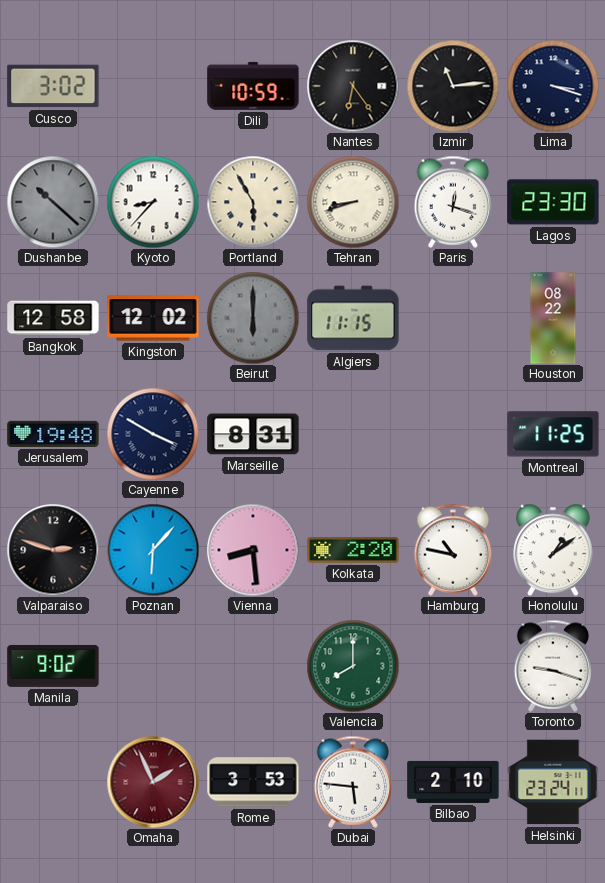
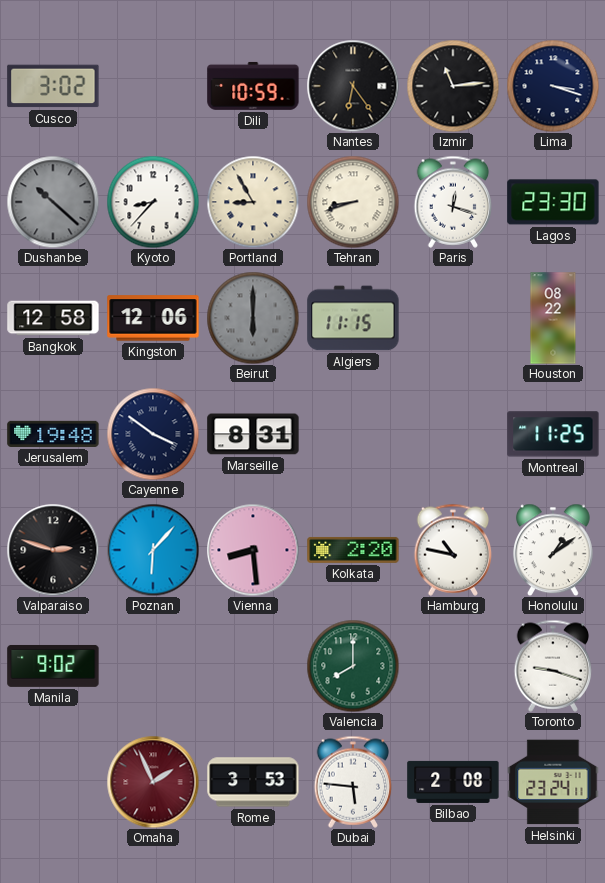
Portland: 5:55 -> 8:55
Kingston: 12:02 -> 12:06
Cayenne: 3:50 -> 3:51
Bilbao: 2:10 -> 2:08
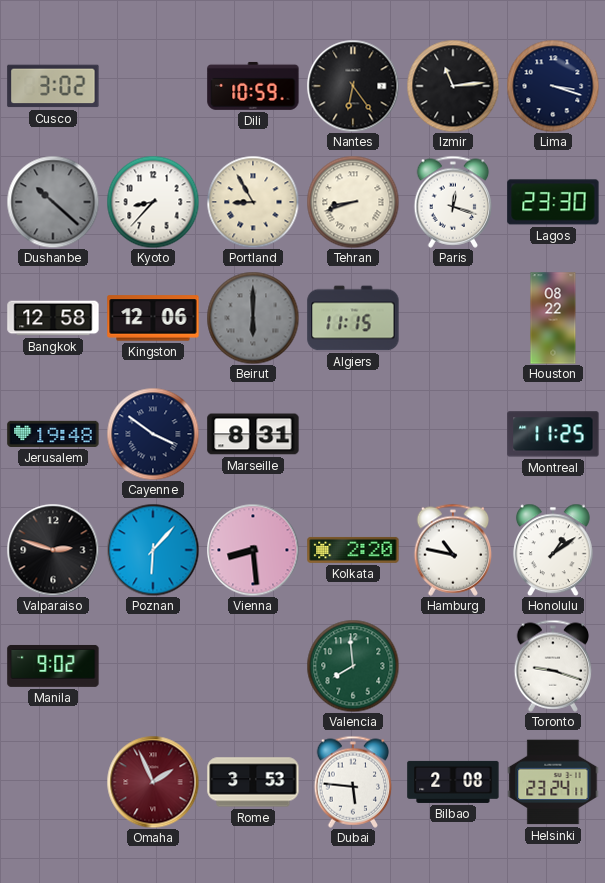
Valencia: 8:00 -> 7:59
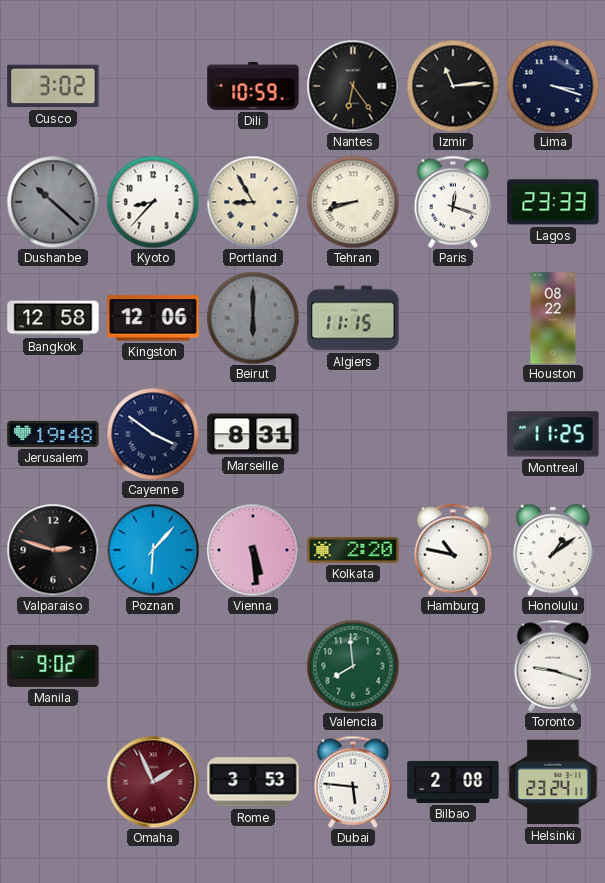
Lagos: 23:30 -> 23:33
Vienna: 8:29 -> 5:29
